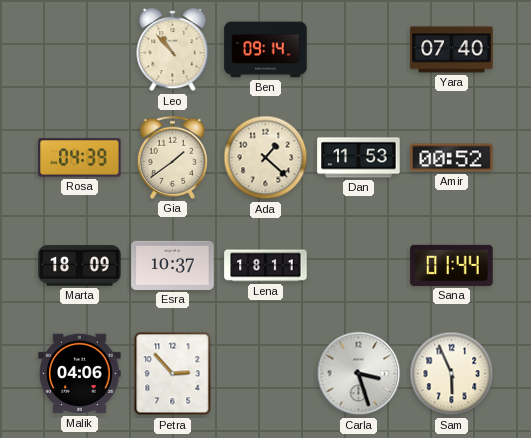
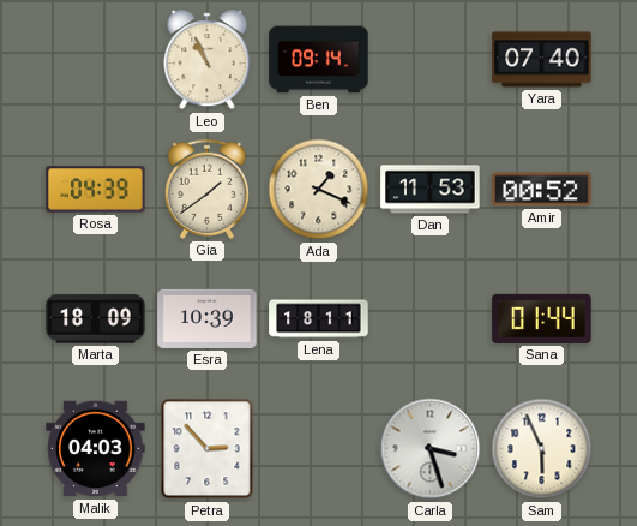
Leo: 10:53 -> 10:56
Ada: 1:22 -> 1:19
Esra: 10:37 -> 10:39
Malik: 04:06 -> 04:03
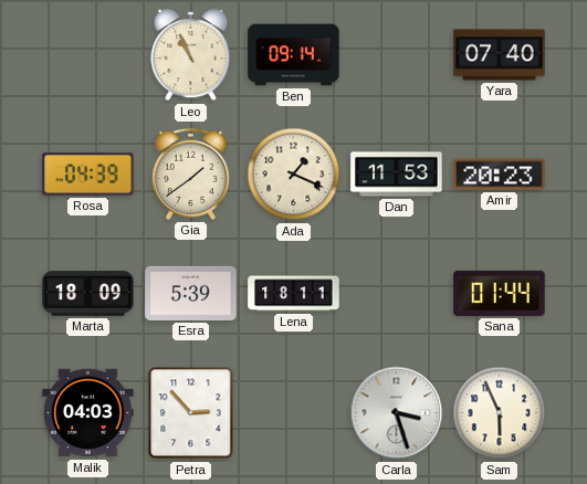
Amir: 00:52 -> 20:23
Esra: 10:39 -> 5:39
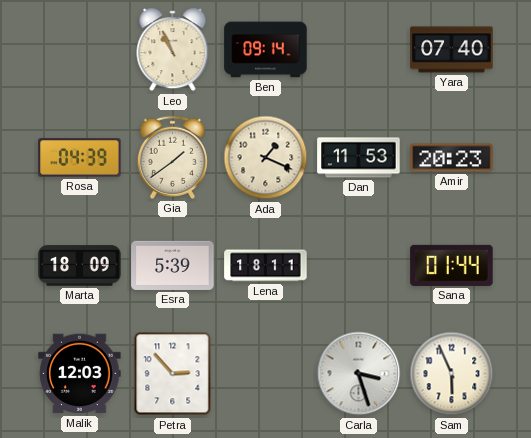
Malik: 04:03 -> 12:03
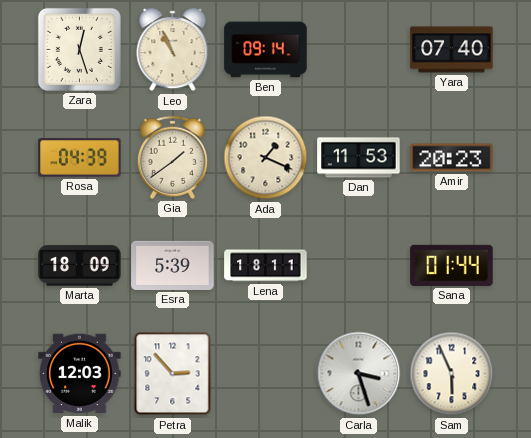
Zara: none -> 12:27
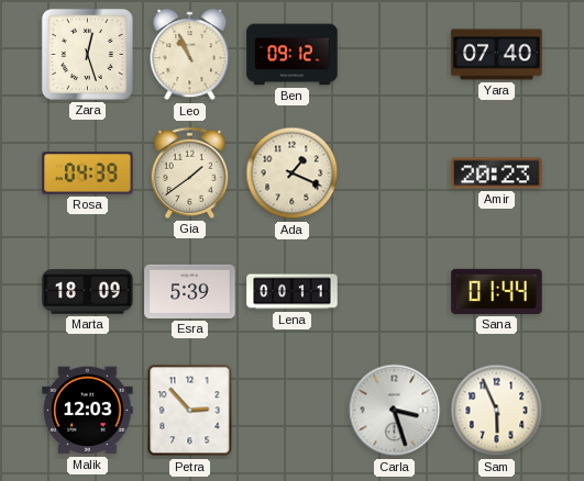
Ben: 09:14 -> 09:12
Dan: 11:53 -> none
Lena: 18:11 -> 00:11
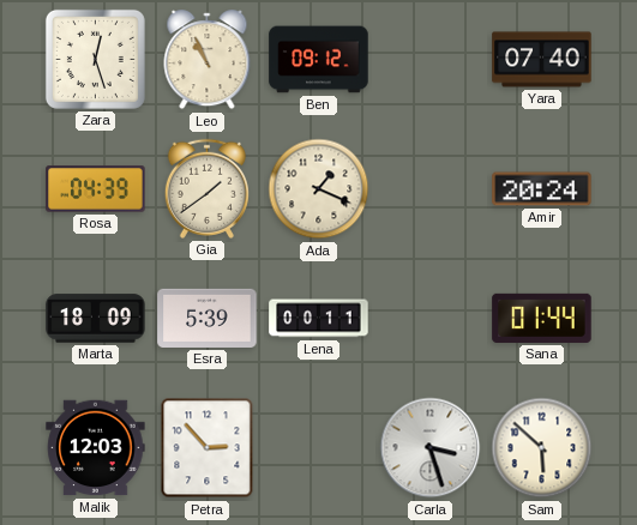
Amir: 20:23 -> 20:24
Sam: 5:56 -> 5:52
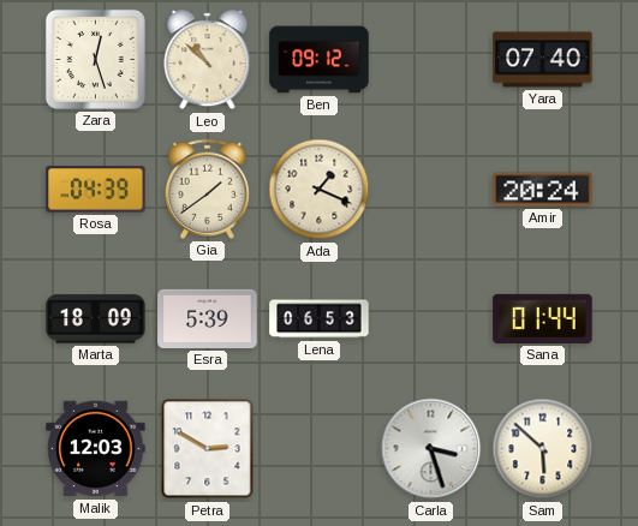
Leo: 10:56 -> 10:52
Lena: 00:11 -> 06:53
Petra: 2:53 -> 2:50
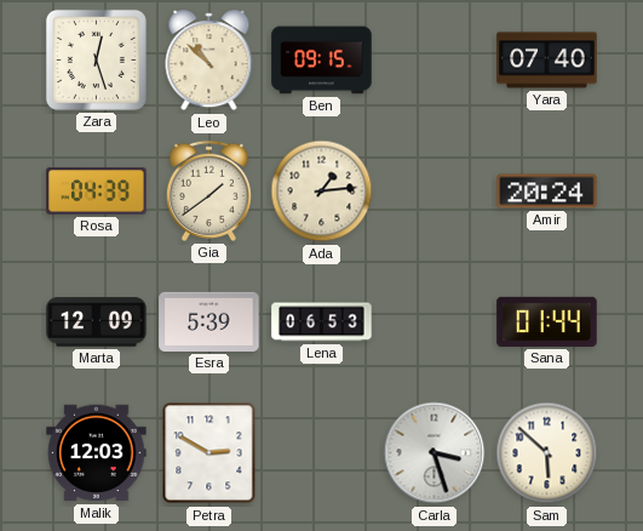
Ben: 09:12 -> 09:15
Ada: 1:19 -> 1:14
Marta: 18:09 -> 12:09
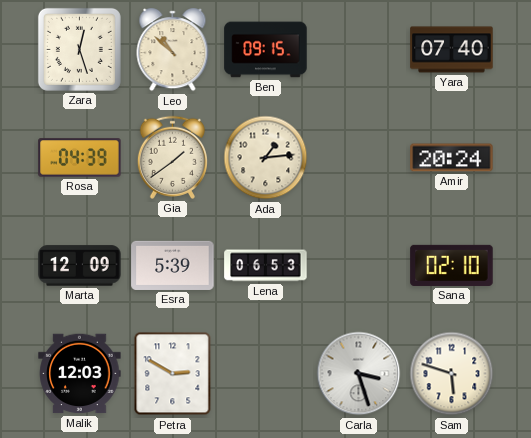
Sana: 01:44 -> 02:10
Sam: 5:52 -> 5:48
